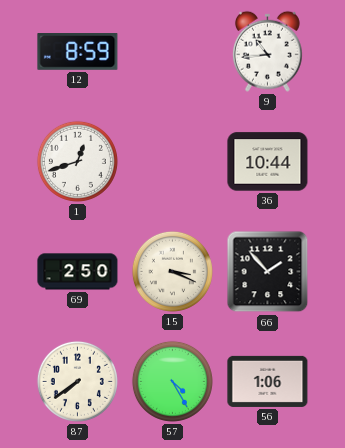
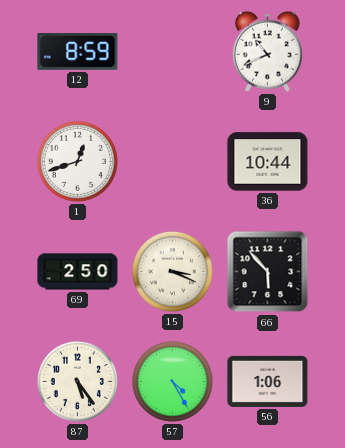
9: 10:44 -> 10:41
66: 1:53 -> 5:53
87: 7:39 -> 5:24
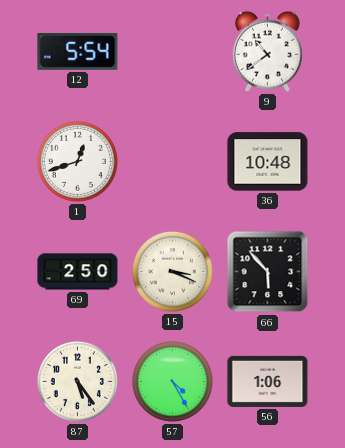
12: 8:59 -> 5:54
9: 10:41 -> 10:39
36: 10:44 -> 10:48
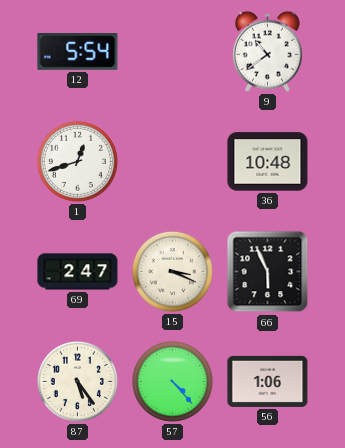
69: 2:50 -> 2:47
66: 5:53 -> 5:56
57: 4:25 -> 4:23
